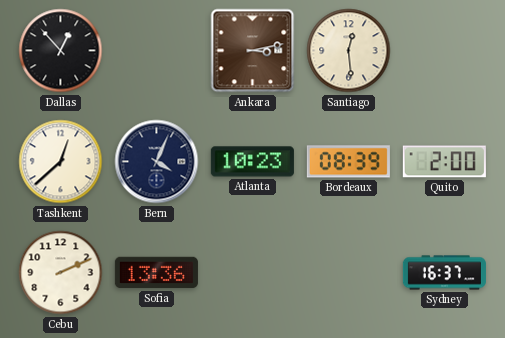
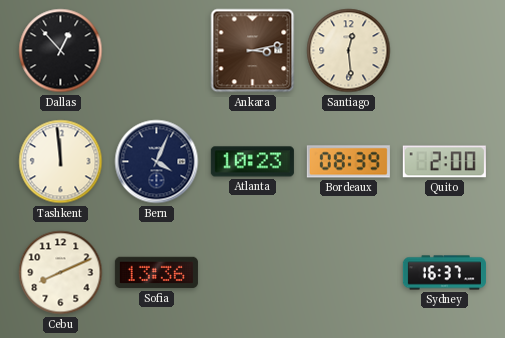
Tashkent: 12:38 -> 11:59
Cebu: 2:11 -> 8:11
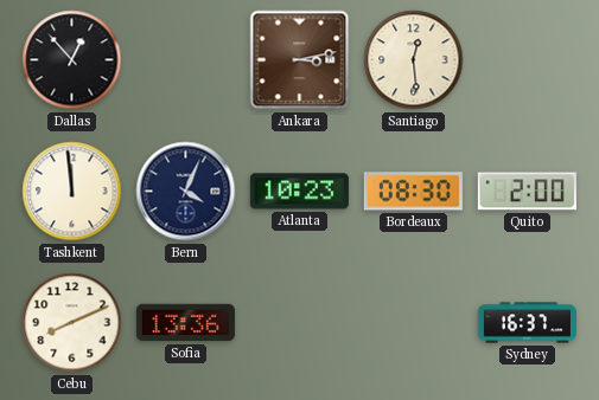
Bordeaux: 08:39 -> 08:30
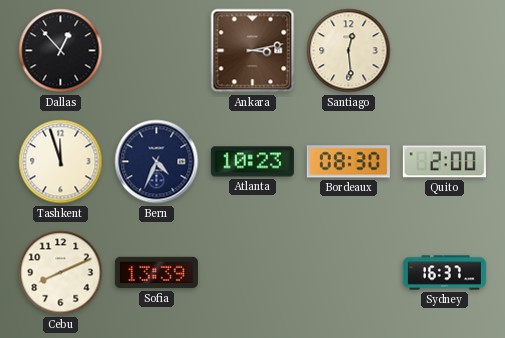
Tashkent: 11:59 -> 11:57
Bern: 4:04 -> 4:34
Sofia: 13:36 -> 13:39
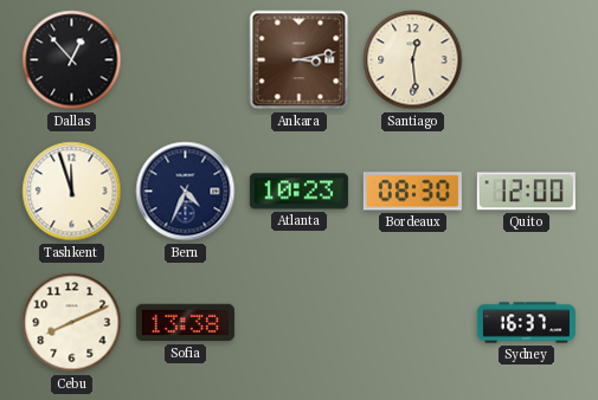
Quito: 2:00 -> 12:00
Sofia: 13:39 -> 13:38
